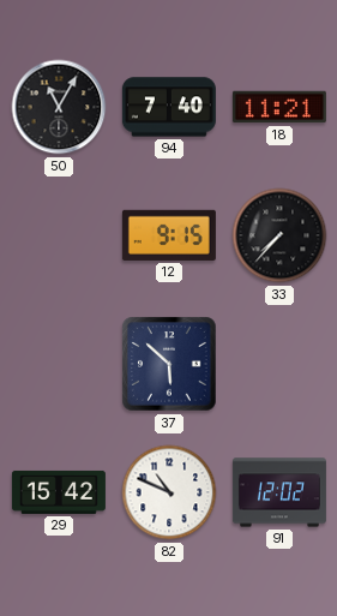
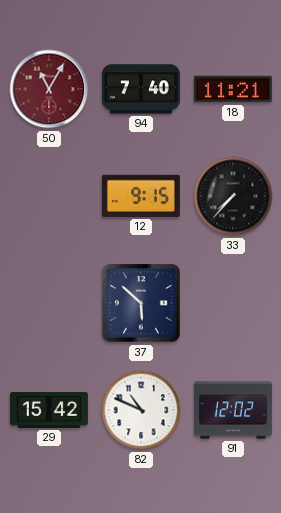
50 dial: black -> burgundy
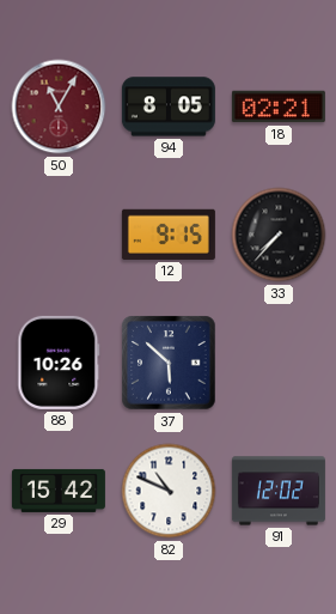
94: 7:40 -> 8:05
18: 11:21 -> 02:21
88: none -> 10:26
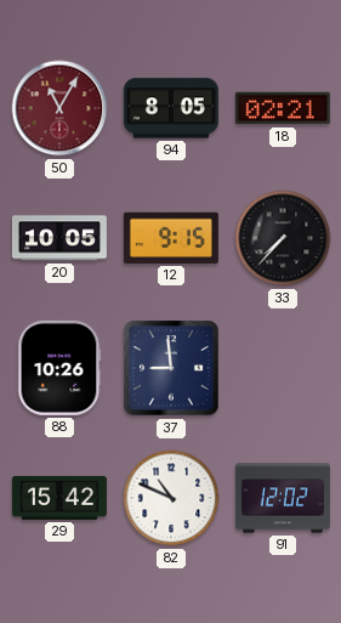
20: none -> 10:05
37: 5:52 -> 8:59
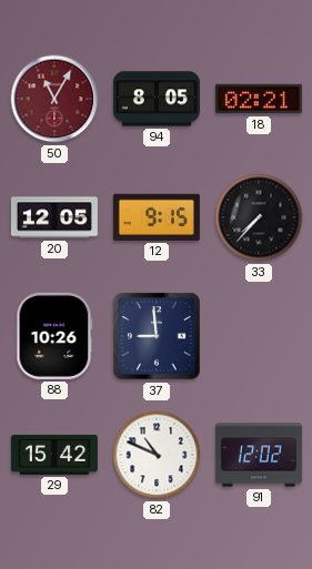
20: 10:05 -> 12:05
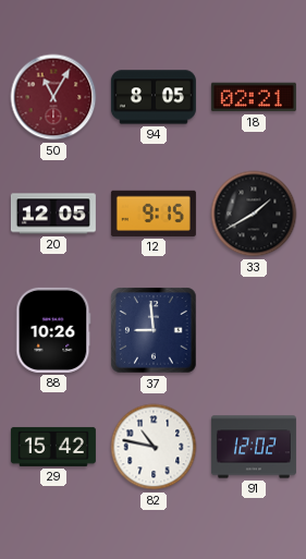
33: 7:37 -> 1:40
82: 10:49 -> 10:47
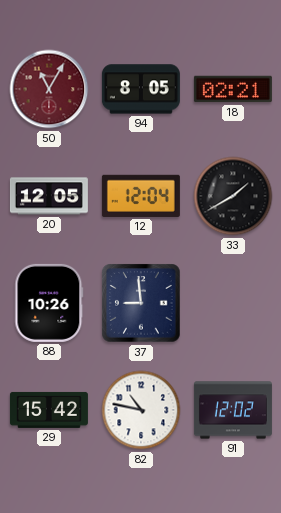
12: 9:15 -> 12:04
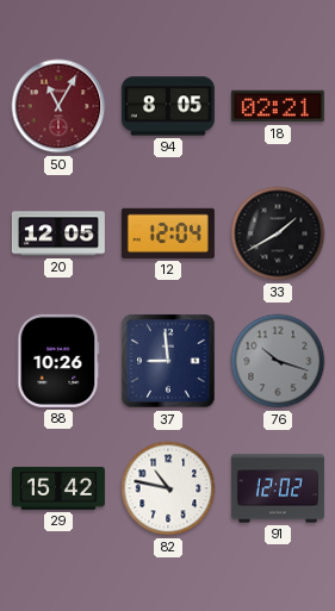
76: none -> 10:18
